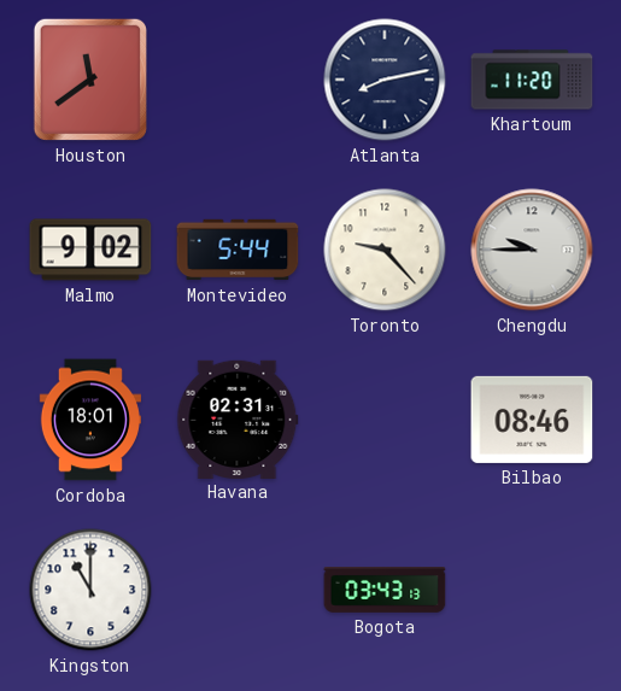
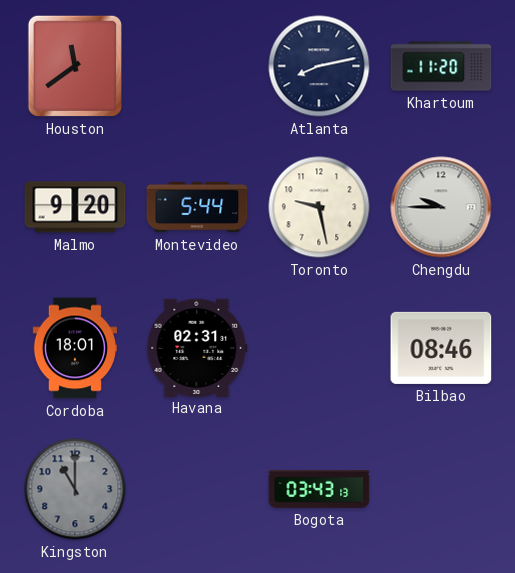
Malmo: 9:02 -> 9:20
Toronto: 9:23 -> 9:28
Kingston dial: white -> grey
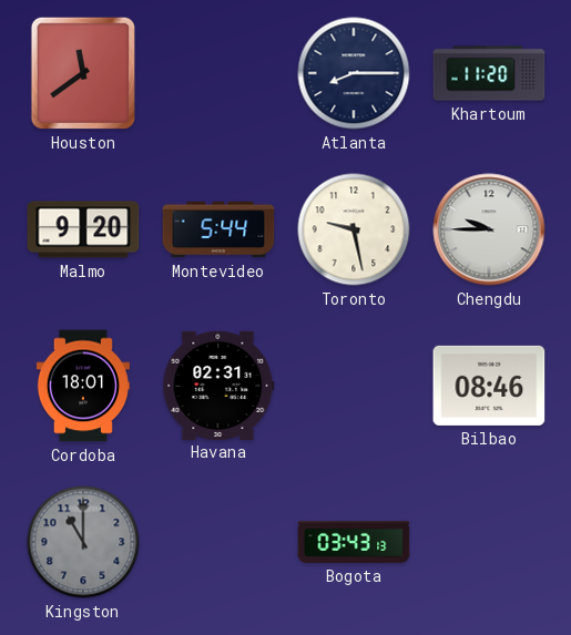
Atlanta: 8:13 -> 8:15
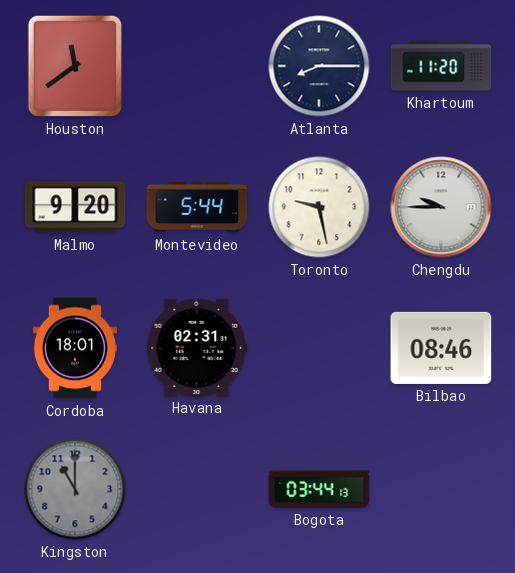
Bogota: 03:43 -> 03:44
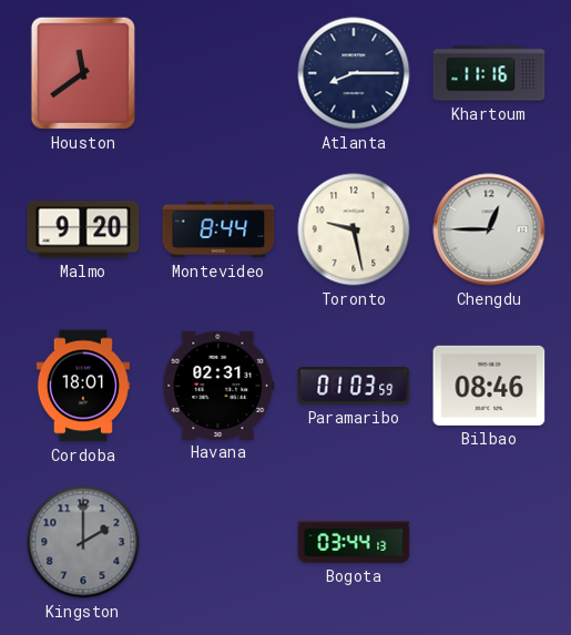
Khartoum: 11:20 -> 11:16
Montevideo: 5:44 -> 8:44
Chengdu: 9:45 -> 12:45
Paramaribo: none -> 01:03
Kingston: 11:00 -> 2:00
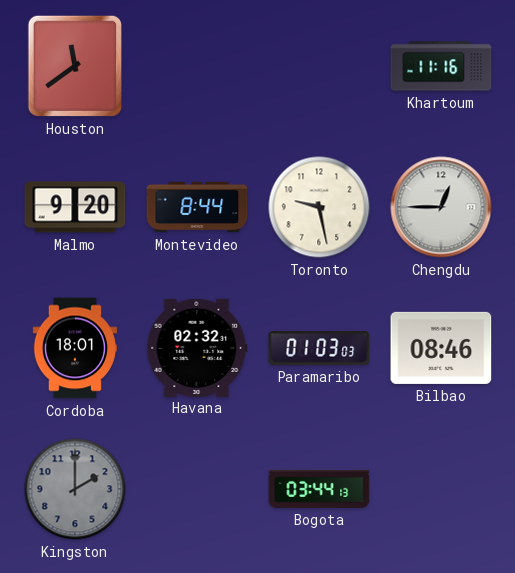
Atlanta: 8:15 -> none
Havana: 02:31 -> 02:32
Paramaribo: 01:03:59 -> 01:03:03
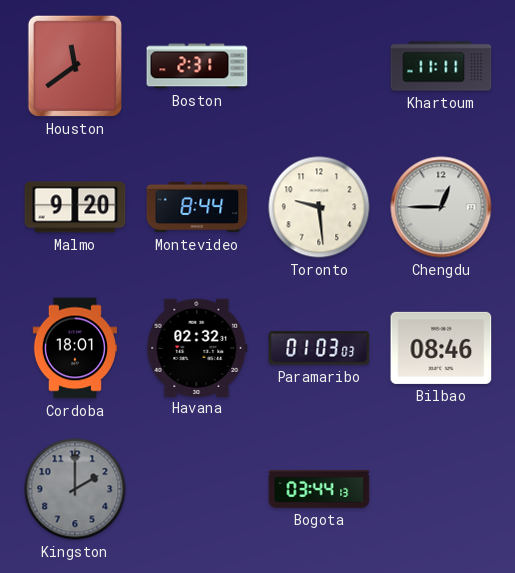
Boston: none -> 2:31
Khartoum: 11:16 -> 11:11
Toronto: 9:28 -> 9:29
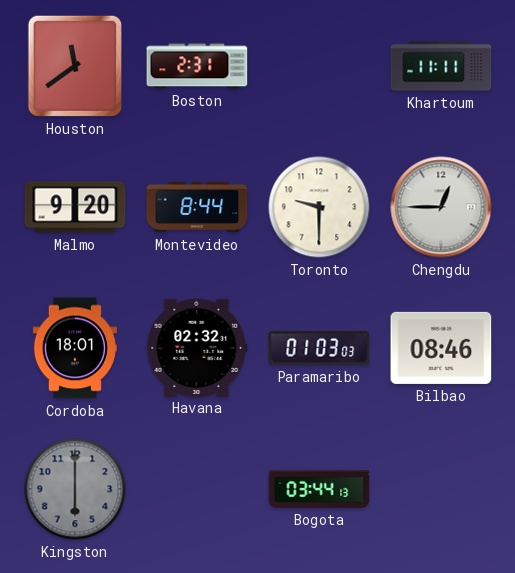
Toronto: 9:29 -> 9:30
Kingston: 2:00 -> 6:00
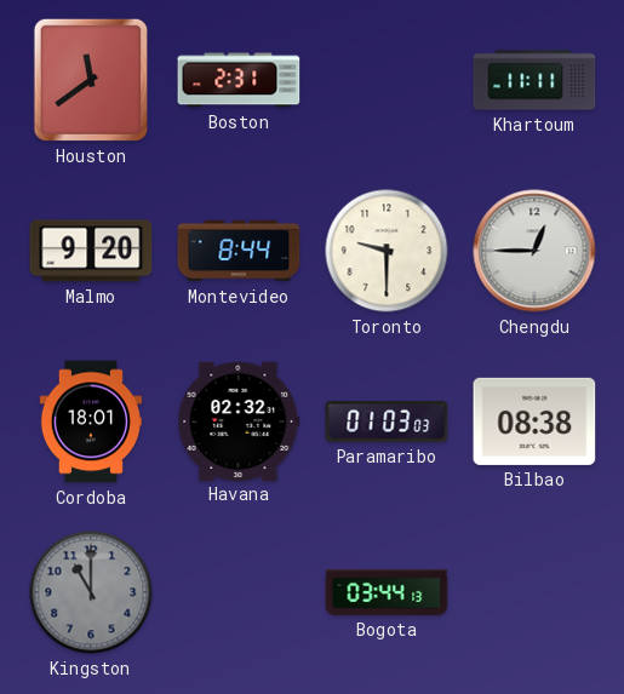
Bilbao: 08:46 -> 08:38
Kingston: 6:00 -> 11:00
